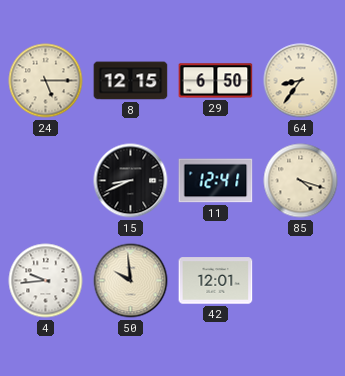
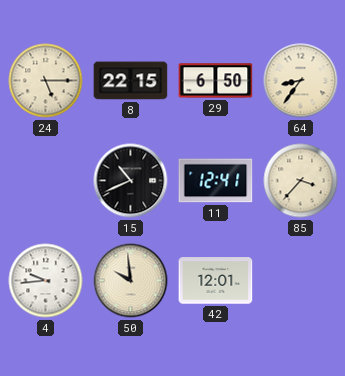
8: 12:15 -> 22:15
15: 8:41 -> 10:41
85: 4:18 -> 3:37
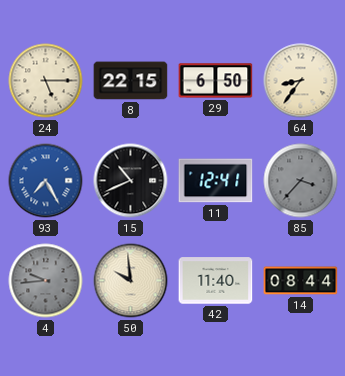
93: none -> 7:25
85 dial: cream -> grey
4 dial: white -> grey
42: 12:01 -> 11:40
14: none -> 08:44
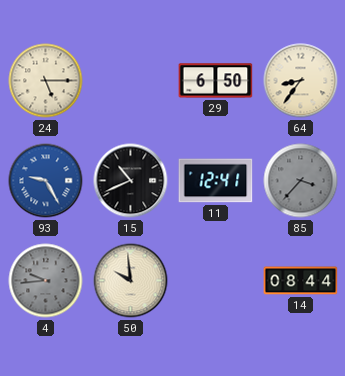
8: 22:15 -> none
93: 7:25 -> 9:25
42: 11:40 -> none
